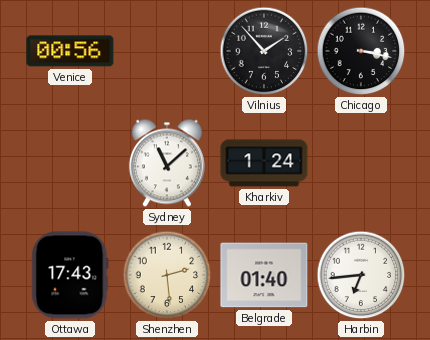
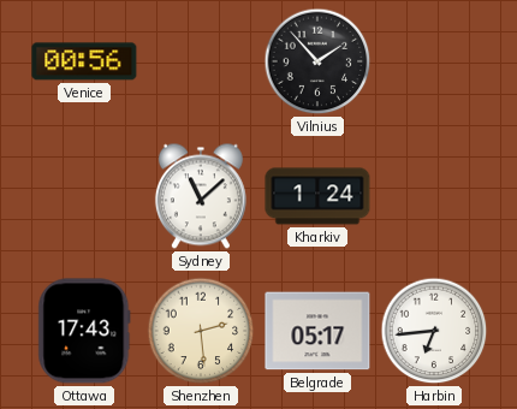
Chicago: 3:17 -> none
Belgrade: 01:40 -> 05:17
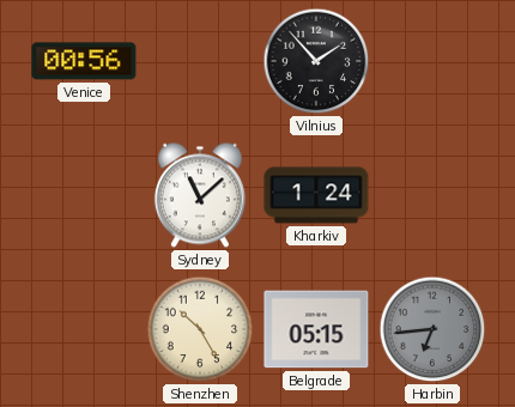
Ottawa: 17:43 -> none
Shenzhen: 2:29 -> 10:25
Belgrade: 05:17 -> 05:15
Harbin dial: white -> grey
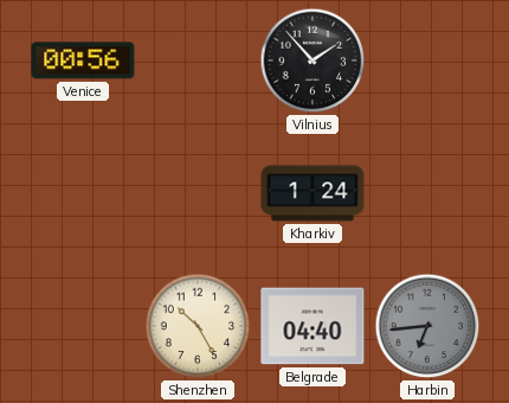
Sydney: 11:08 -> none
Belgrade: 05:15 -> 04:40
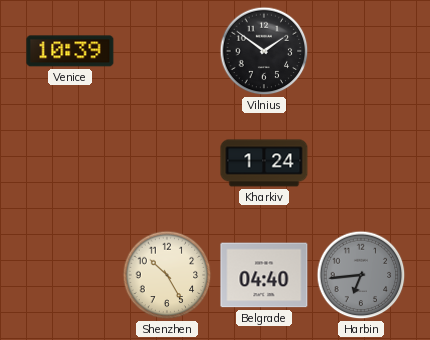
Venice: 00:56 -> 10:39
Vilnius: 1:53 -> 1:51
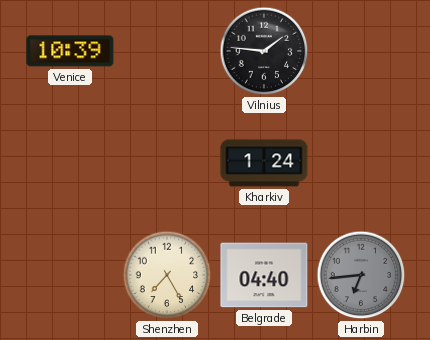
Vilnius: 1:51 -> 1:46
Shenzhen: 10:25 -> 7:25
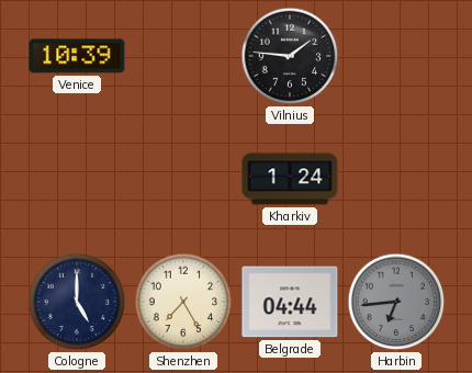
Cologne: none -> 5:00
Belgrade: 04:40 -> 04:44
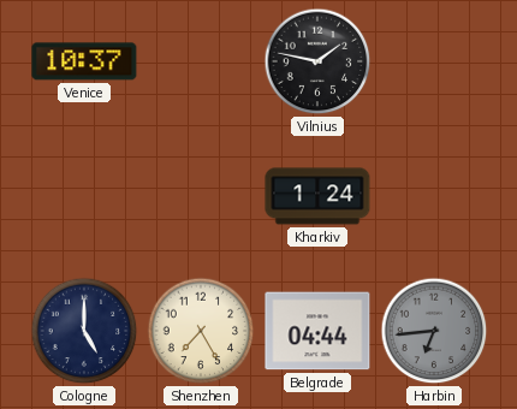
Venice: 10:39 -> 10:37
Vilnius: 1:46 -> 1:47
